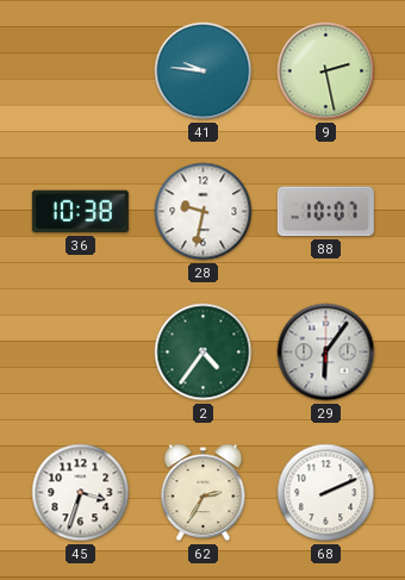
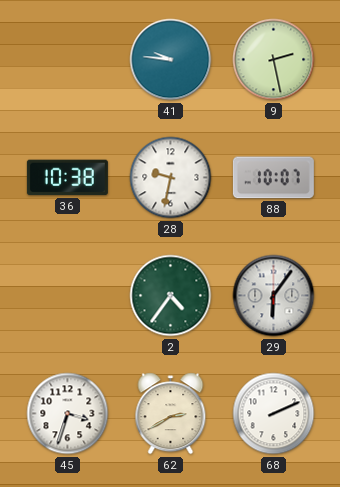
62: 2:35 -> 2:40
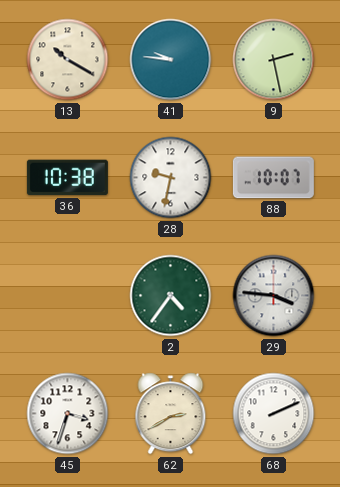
13: none -> 10:20
29: 6:06 -> 3:46
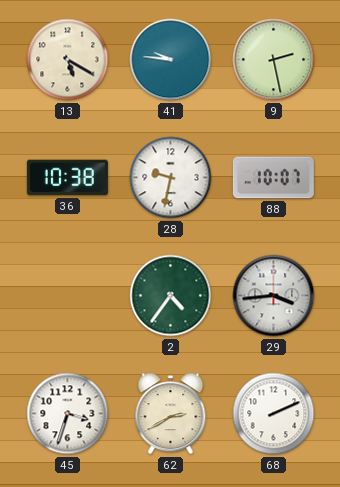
13: 10:20 -> 5:20
29: 3:46 -> 3:44
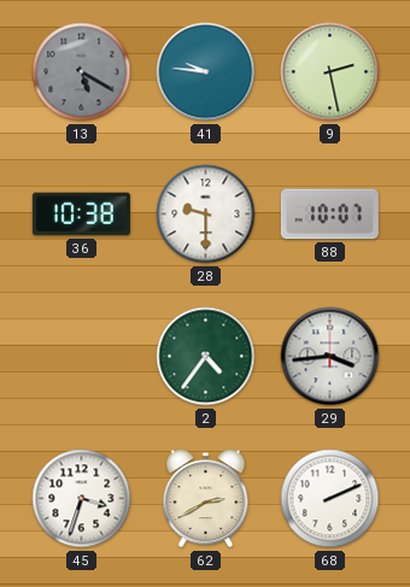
13 dial: cream -> grey
28: 9:32 -> 9:30
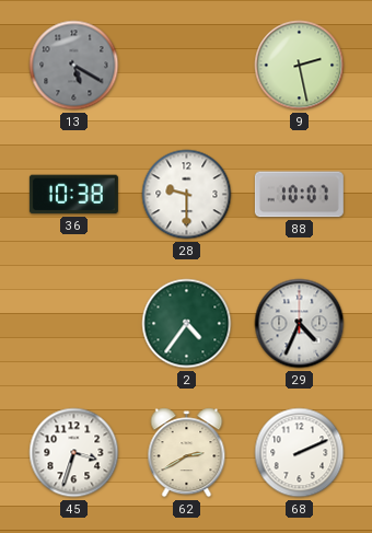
41: 9:46 -> none
29: 3:44 -> 4:34
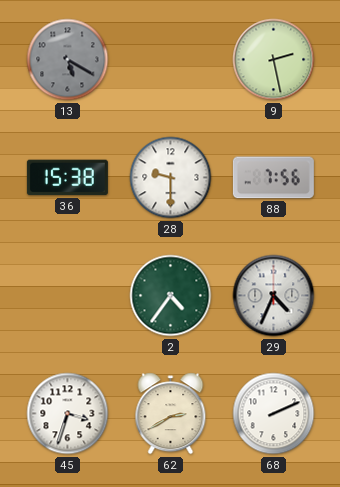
36: 10:38 -> 15:38
88: 10:07 -> 7:56
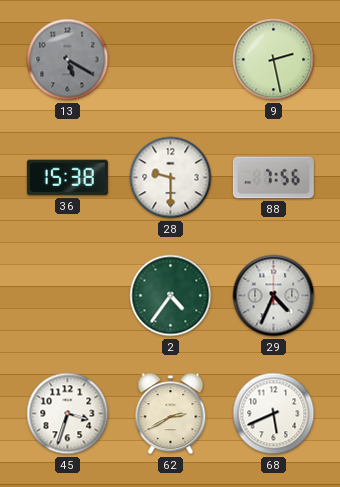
68: 2:11 -> 5:41
